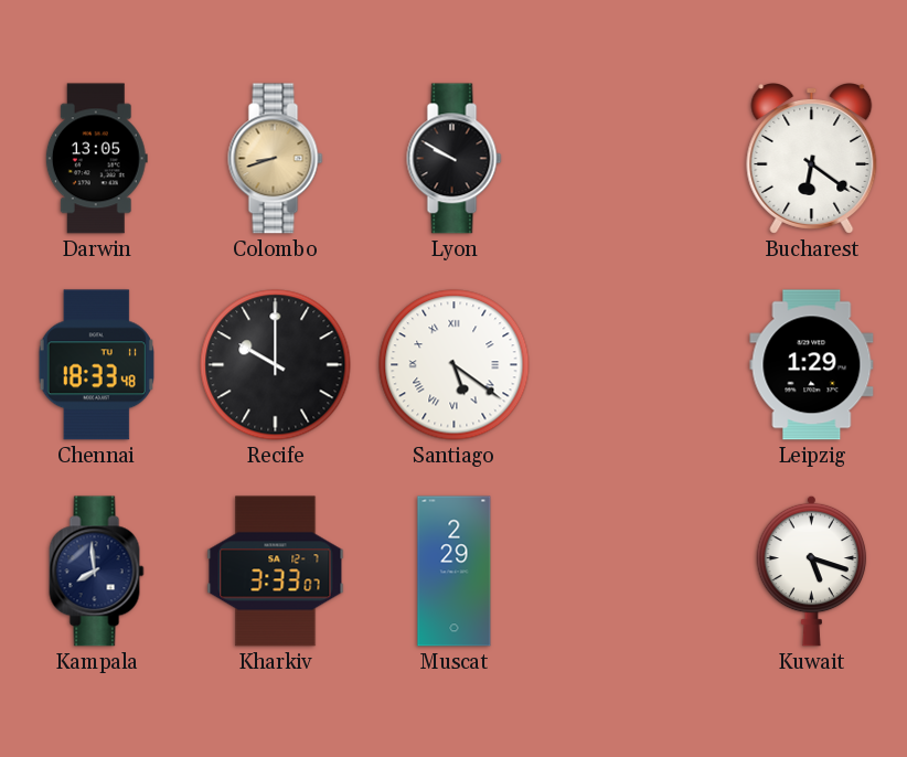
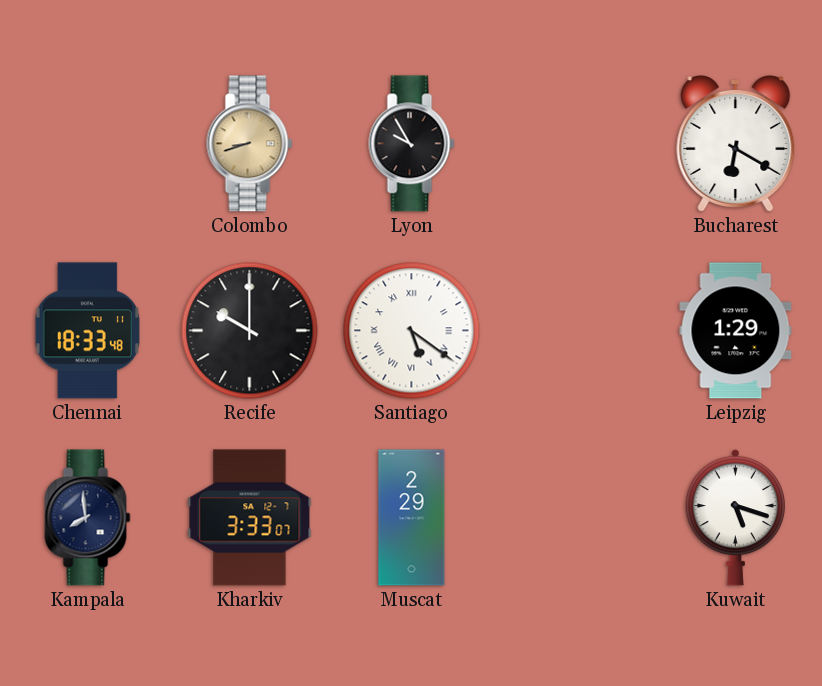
Darwin: 13:05 -> none
Lyon: 9:50 -> 9:55
Bucharest: 6:21 -> 6:20
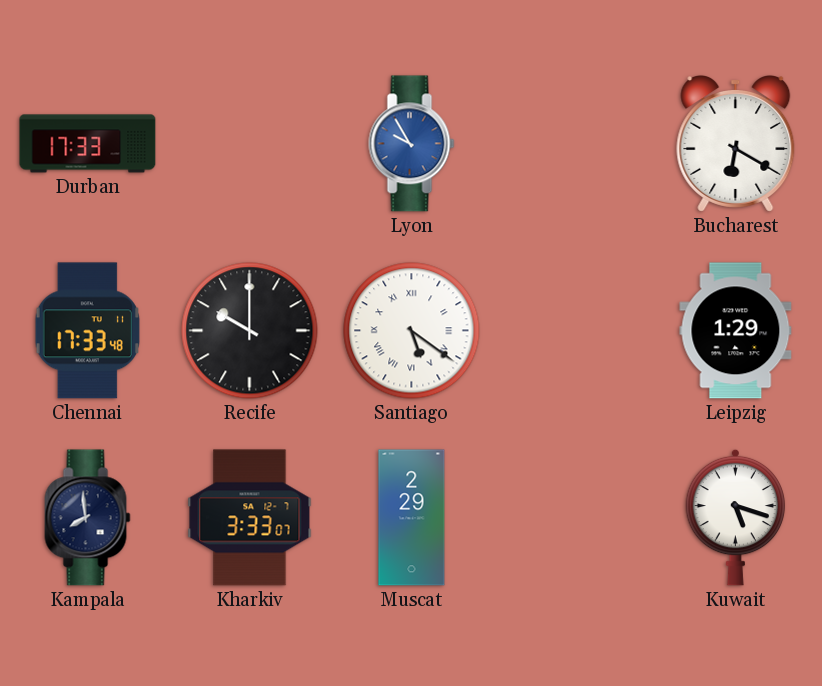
Durban: none -> 17:33
Colombo: 8:42 -> none
Lyon dial: black -> blue
Chennai: 18:33 -> 17:33
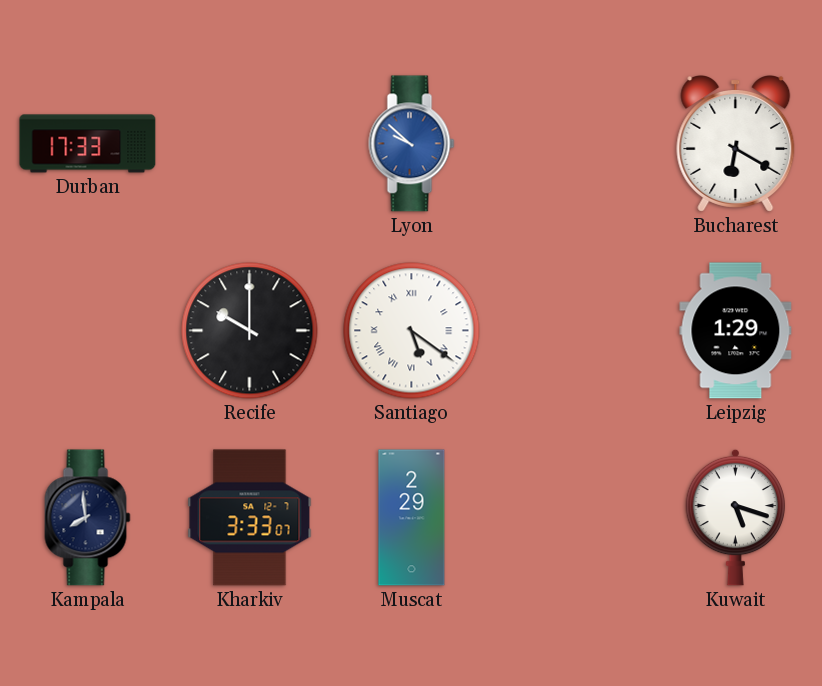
Lyon: 9:55 -> 9:52
Chennai: 17:33 -> none
